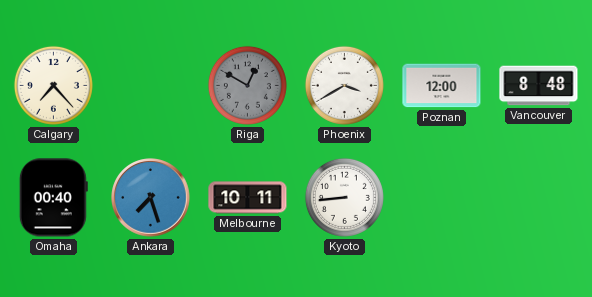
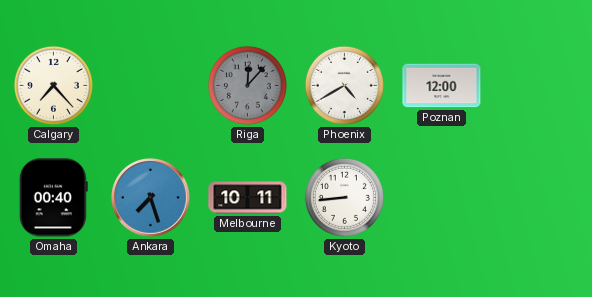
Riga: 12:50 -> 12:07
Phoenix: 3:40 -> 4:40
Vancouver: 8:48 -> none
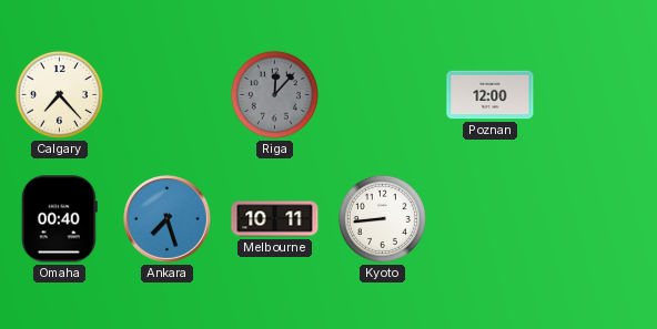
Phoenix: 4:40 -> none
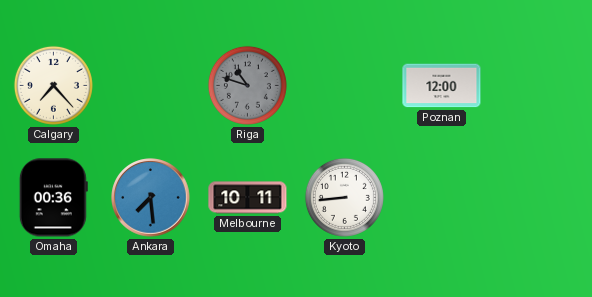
Riga: 12:07 -> 10:48
Omaha: 00:40 -> 00:36
Ankara: 7:27 -> 7:29
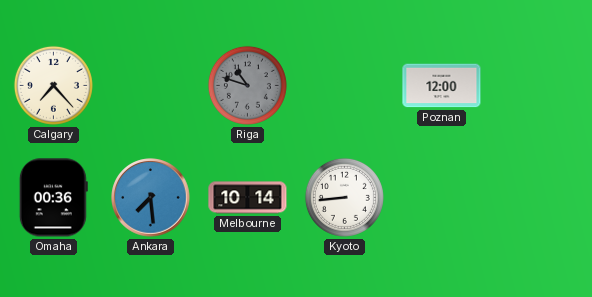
Melbourne: 10:11 -> 10:14
